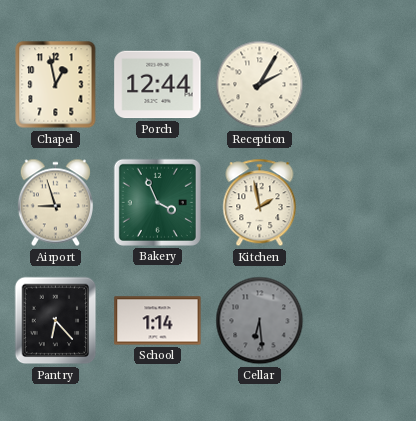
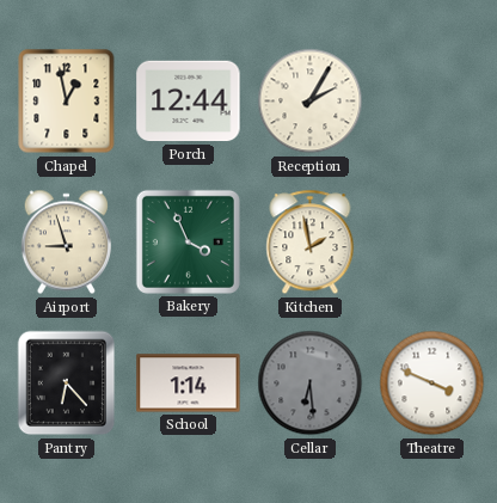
Theatre: none -> 3:49
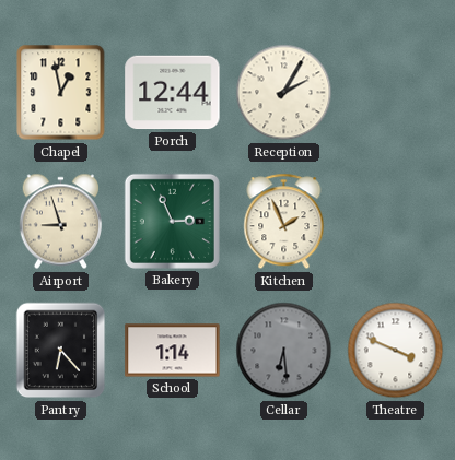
Bakery: 3:56 -> 2:56
Kitchen: 1:58 -> 1:56
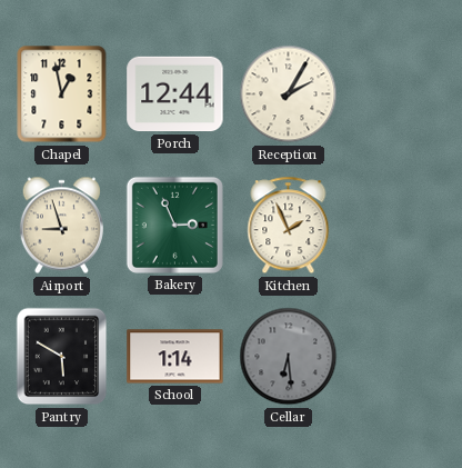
Pantry: 6:23 -> 5:50
Theatre: 3:49 -> none
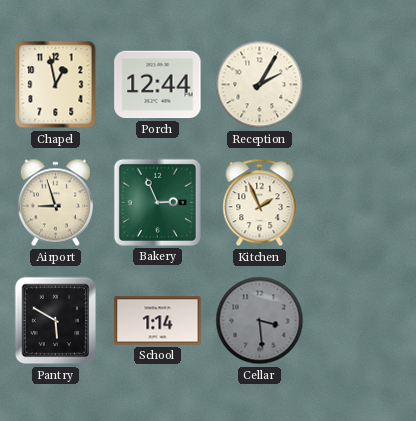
Cellar: 6:29 -> 3:29
